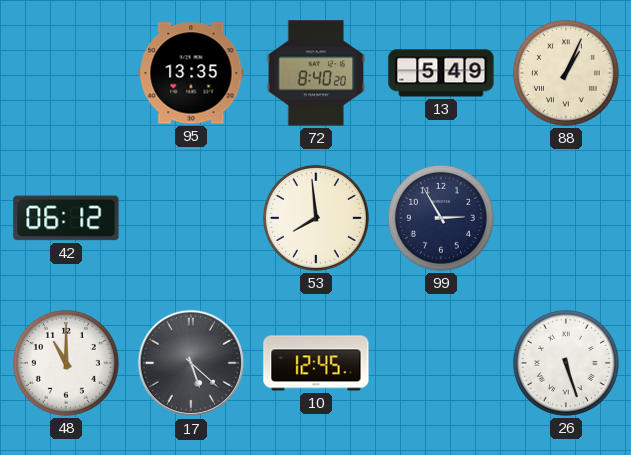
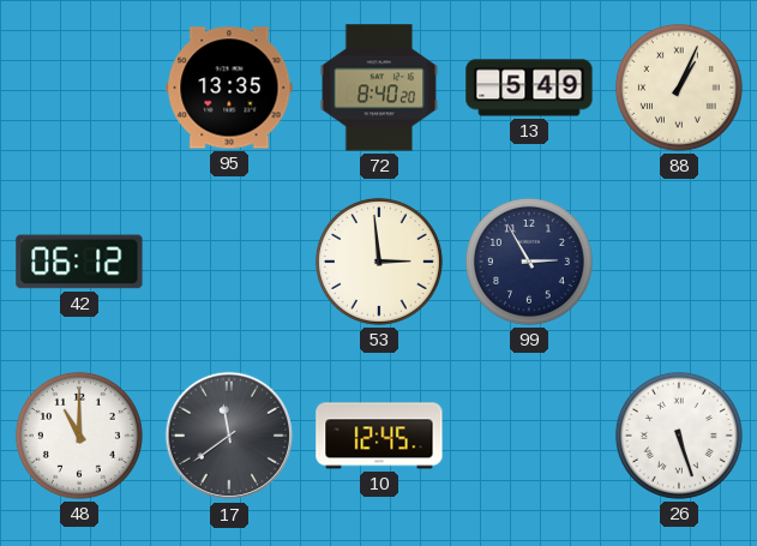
53: 7:59 -> 2:59
17: 5:22 -> 11:39
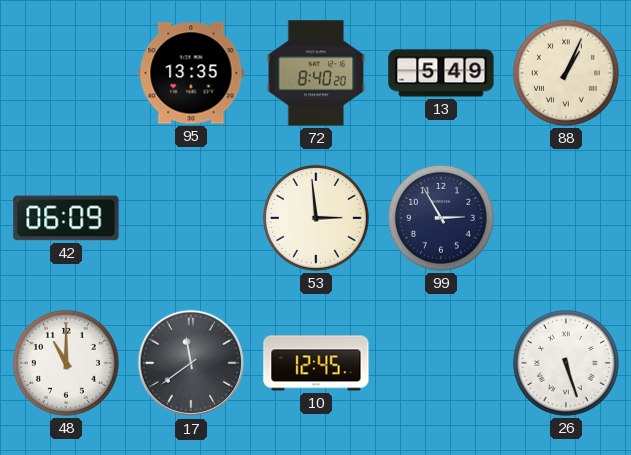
42: 06:12 -> 06:09
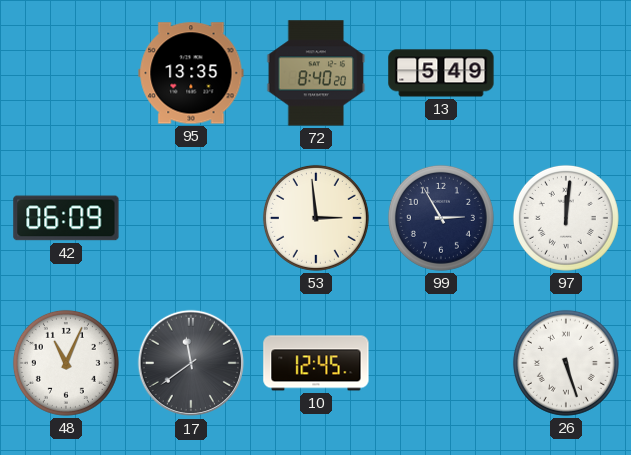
88: 1:04 -> none
97: none -> 12:01
48: 11:00 -> 11:04
